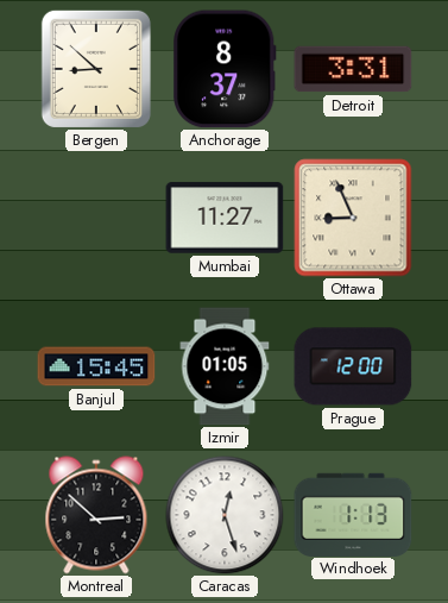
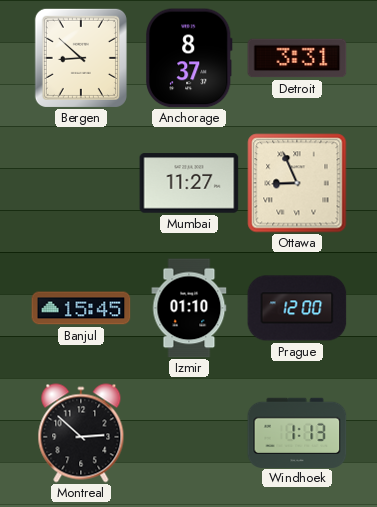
Izmir: 01:05 -> 01:10
Caracas: 12:27 -> none
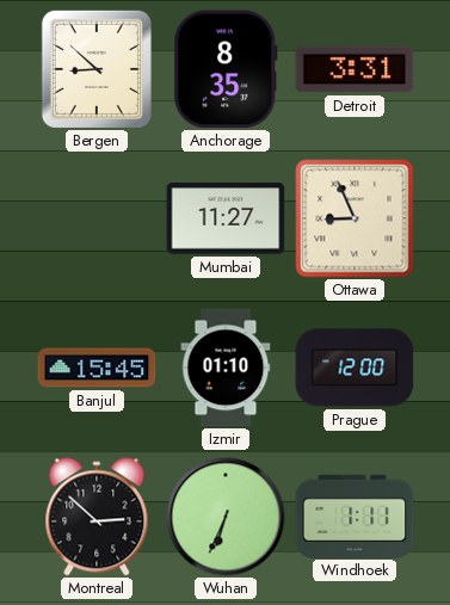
Anchorage: 8:37 -> 8:35
Wuhan: none -> 6:34
Windhoek: 1:13 -> 1:11
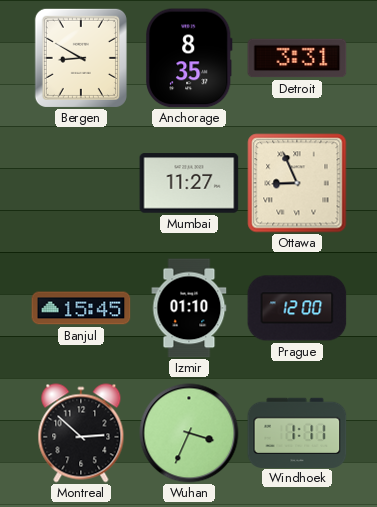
Bergen: 8:52 -> 8:50
Wuhan: 6:34 -> 3:34
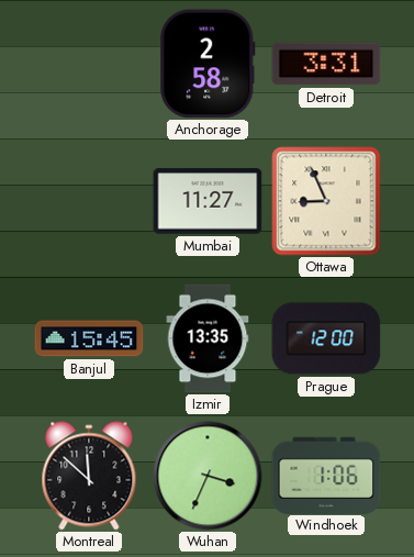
Bergen: 8:50 -> none
Anchorage: 8:35 -> 2:58
Izmir: 01:10 -> 13:35
Montreal: 2:52 -> 11:52
Windhoek: 1:11 -> 1:06
